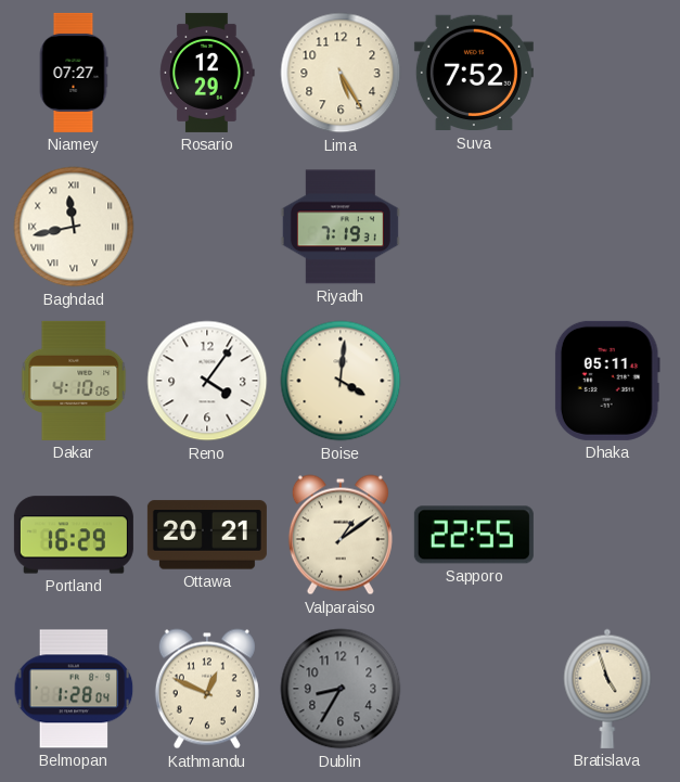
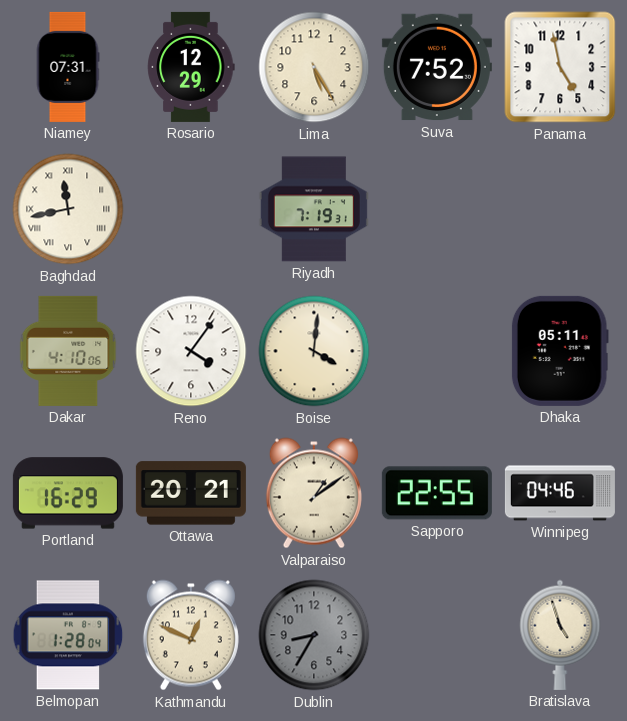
Niamey: 07:27 -> 07:31
Panama: none -> 4:58
Winnipeg: none -> 04:46
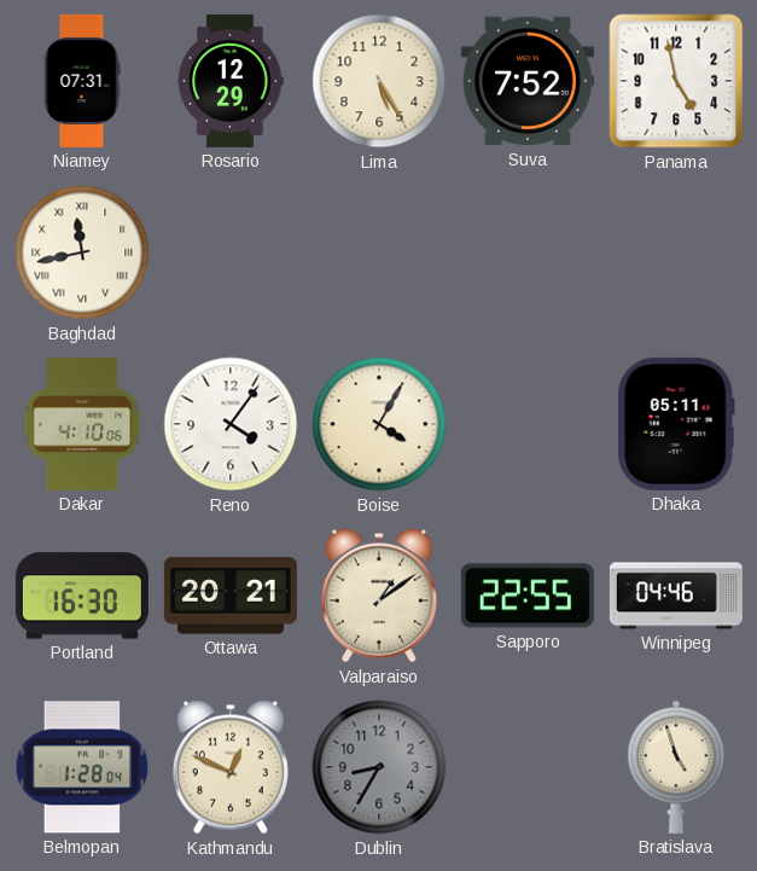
Riyadh: 7:19 -> none
Boise: 4:01 -> 4:05
Portland: 16:29 -> 16:30
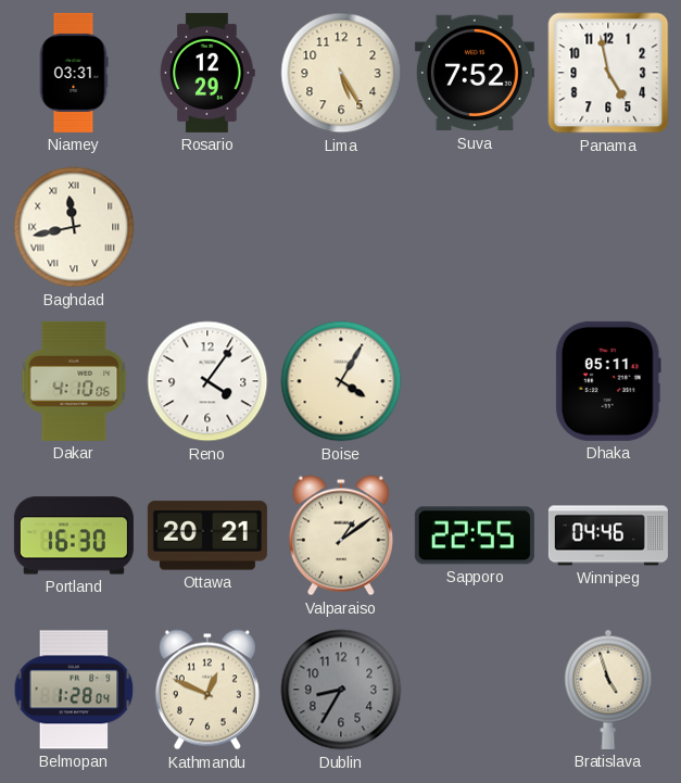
Niamey: 07:31 -> 03:31
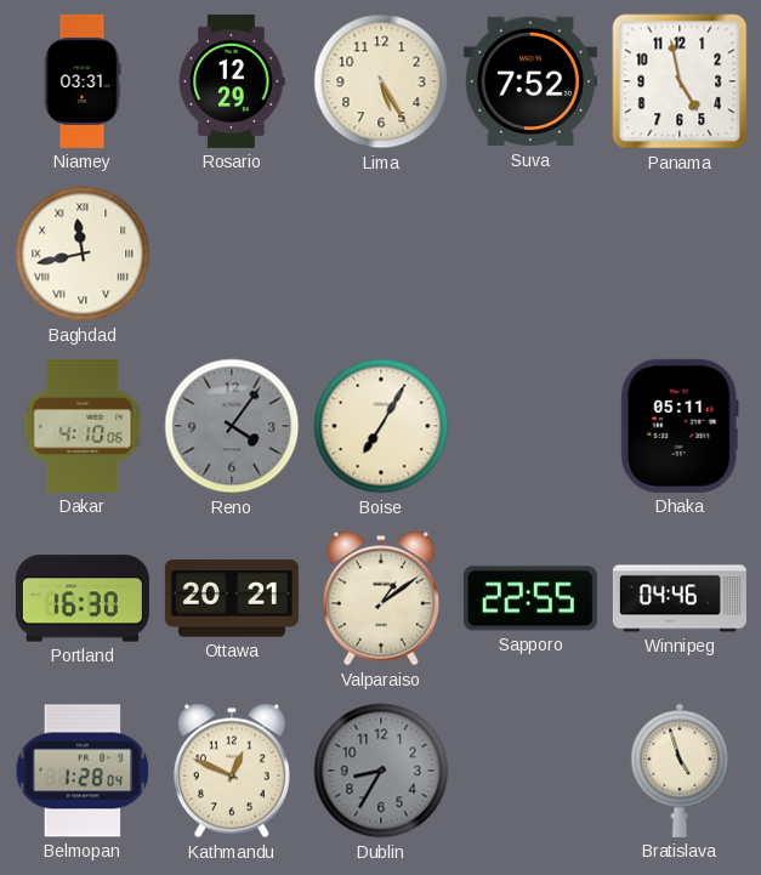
Reno dial: white -> grey
Boise: 4:05 -> 7:05
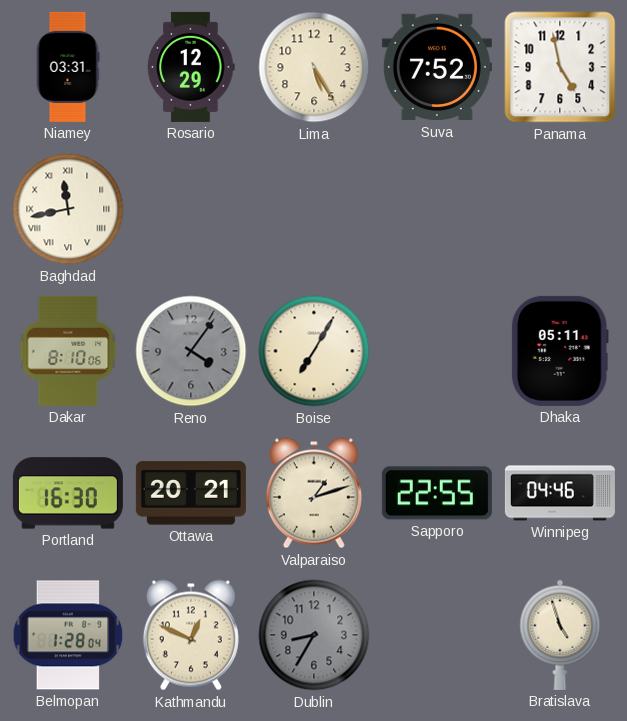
Dakar: 4:10 -> 8:10
Valparaiso: 1:09 -> 1:12
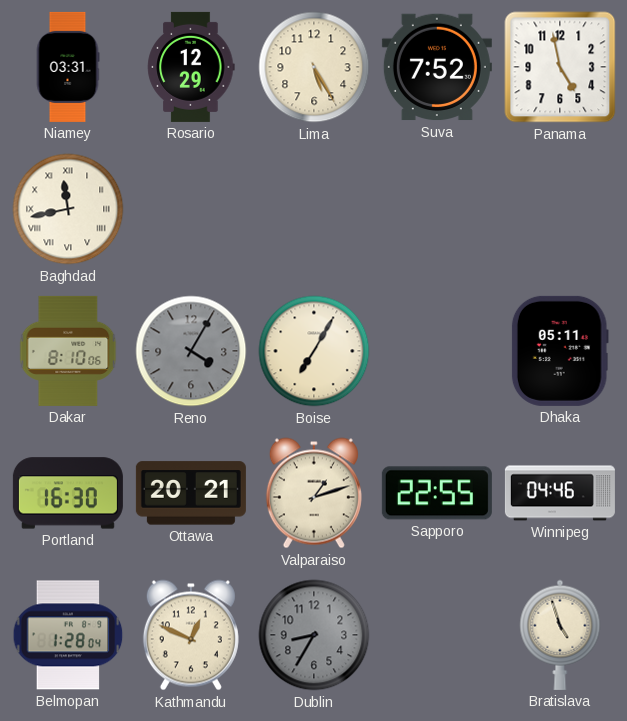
Reno: 4:06 -> 4:05
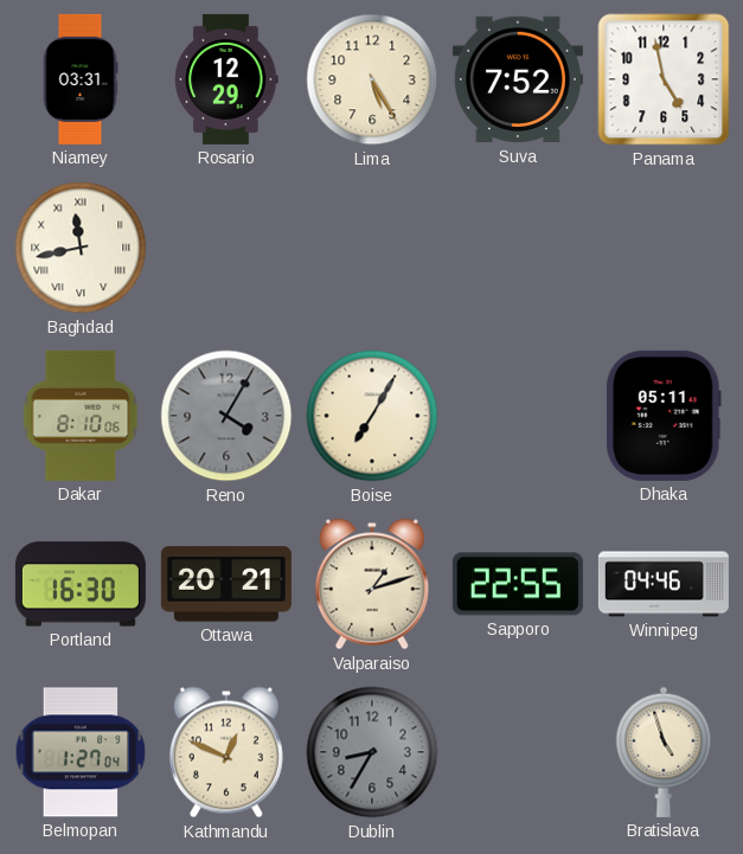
Belmopan: 1:28 -> 1:27
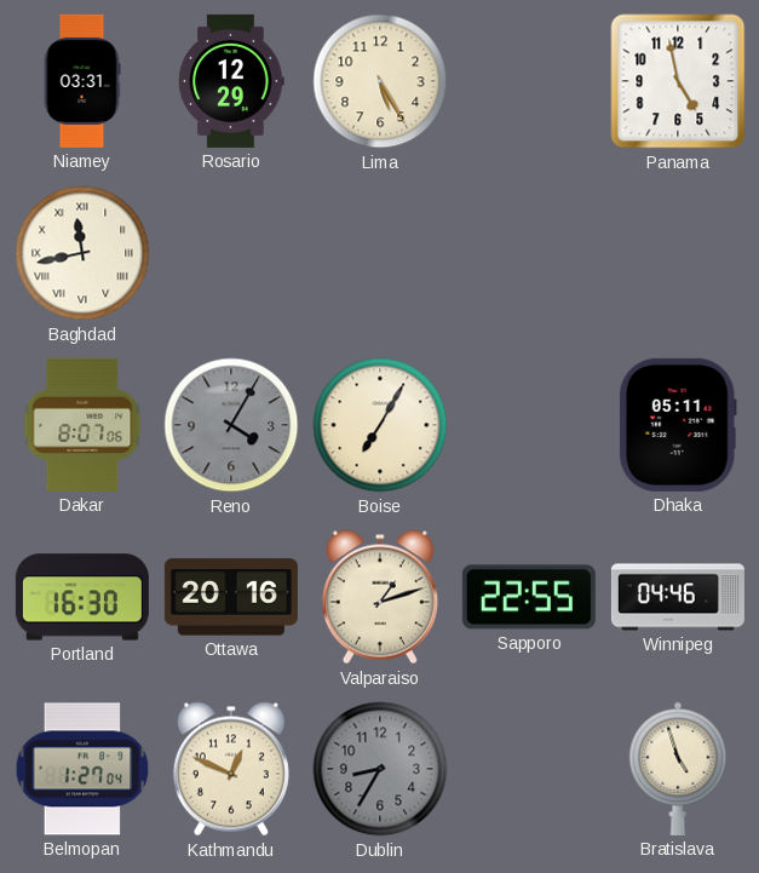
Suva: 7:52 -> none
Dakar: 8:10 -> 8:07
Ottawa: 20:21 -> 20:16
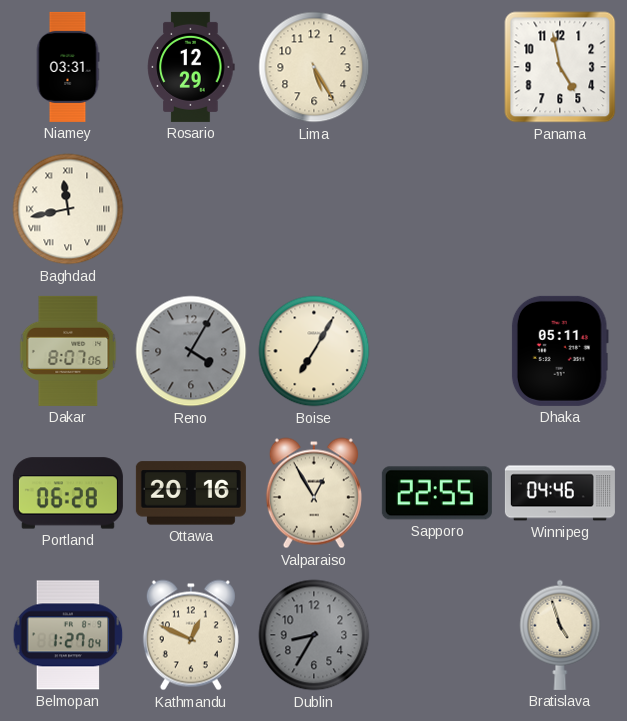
Portland: 16:30 -> 06:28
Valparaiso: 1:12 -> 12:55
